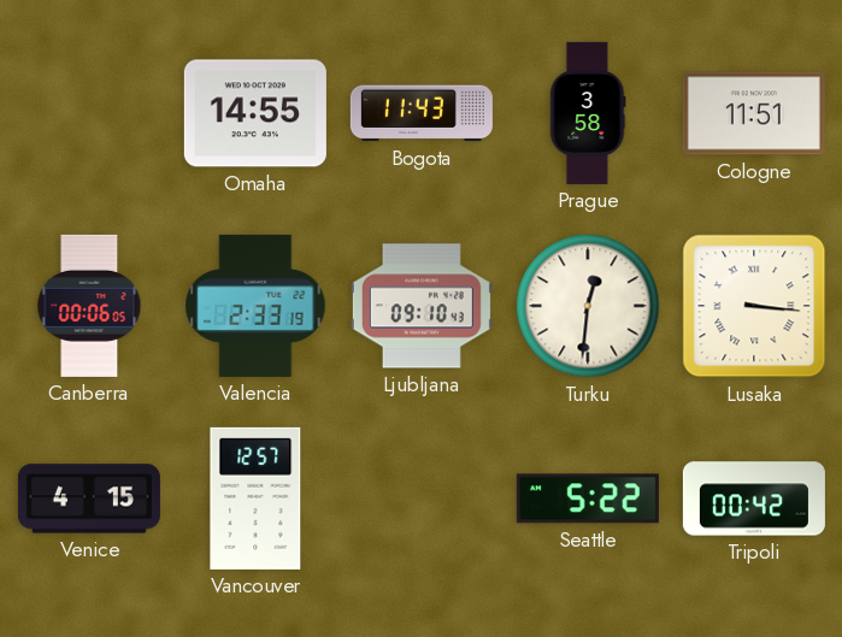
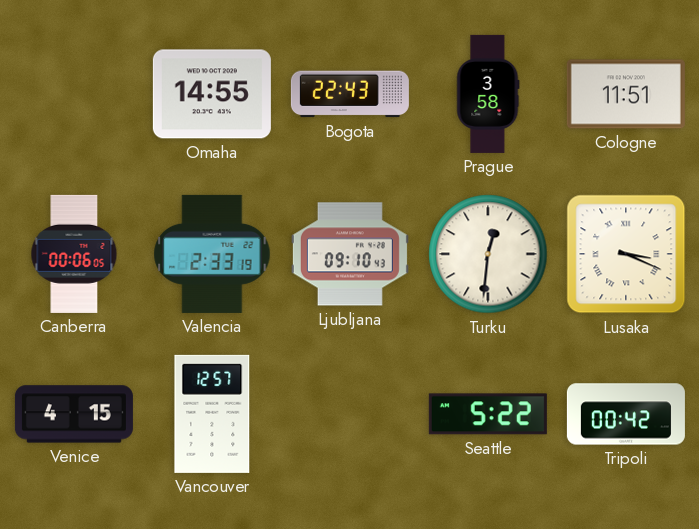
Bogota: 11:43 -> 22:43
Lusaka: 3:16 -> 3:19
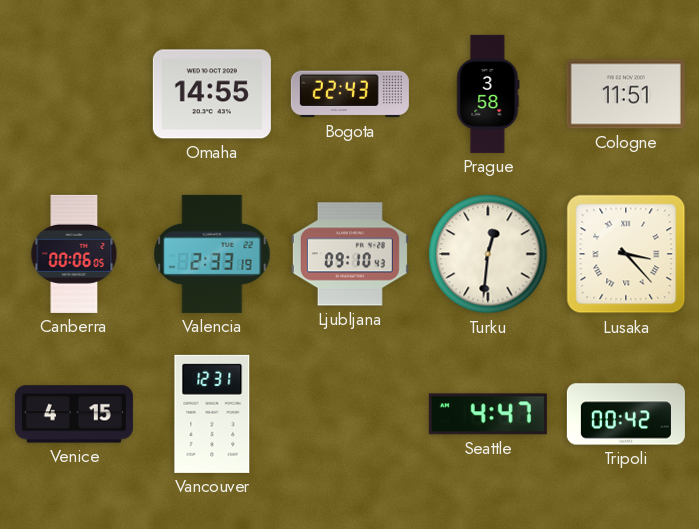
Lusaka: 3:19 -> 3:23
Vancouver: 12:57 -> 12:31
Seattle: 5:22 -> 4:47
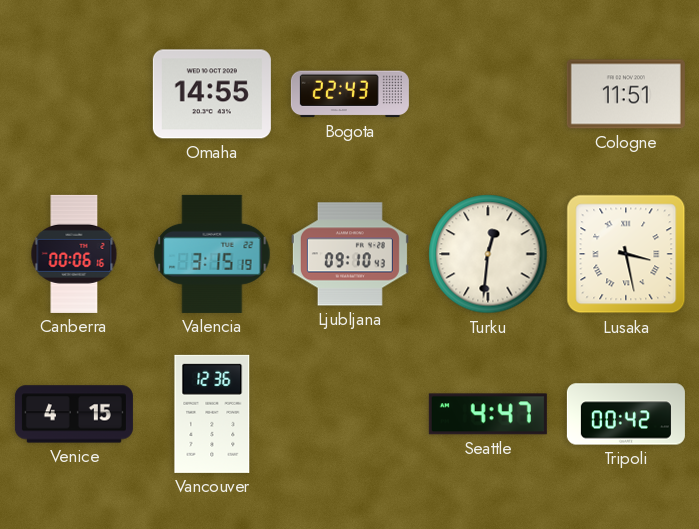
Prague: 3:58 -> none
Canberra: 00:06:05 -> 00:06:16
Valencia: 2:33 -> 3:15
Lusaka: 3:23 -> 3:28
Vancouver: 12:31 -> 12:36
